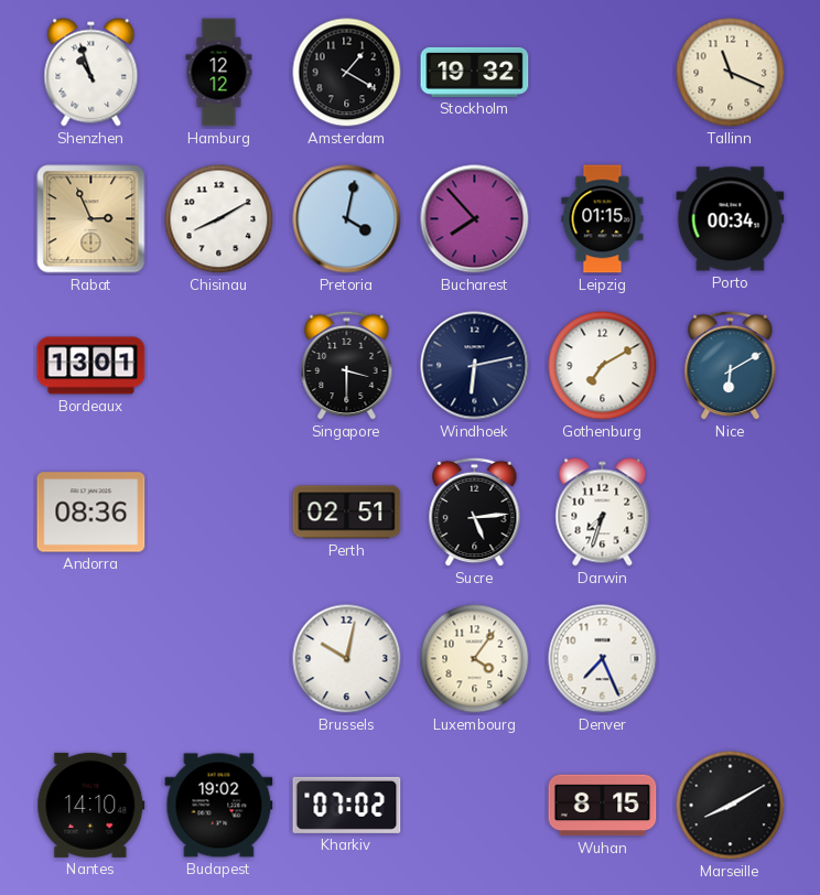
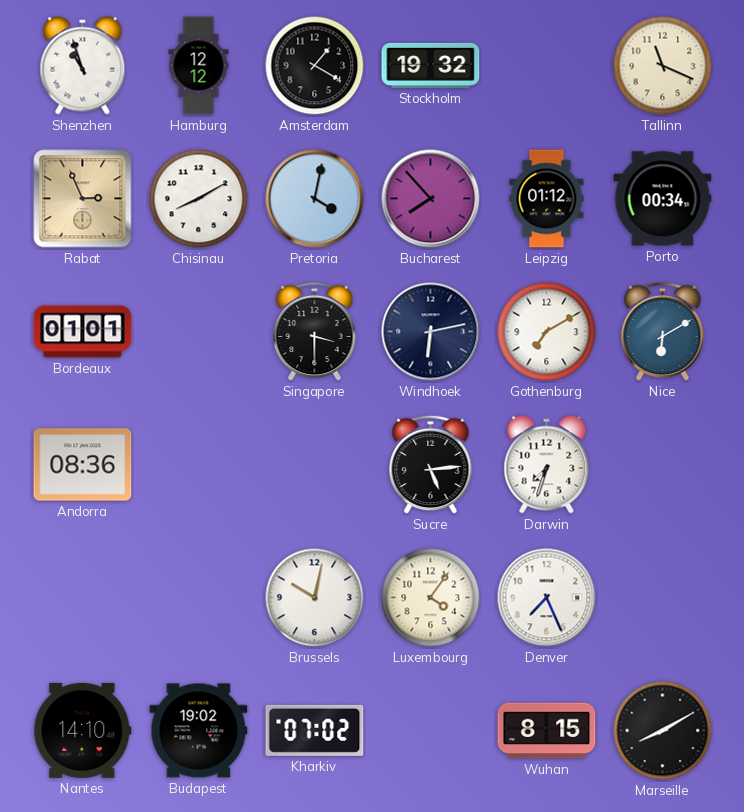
Leipzig: 01:15 -> 01:12
Bordeaux: 13:01 -> 01:01
Perth: 02:51 -> none
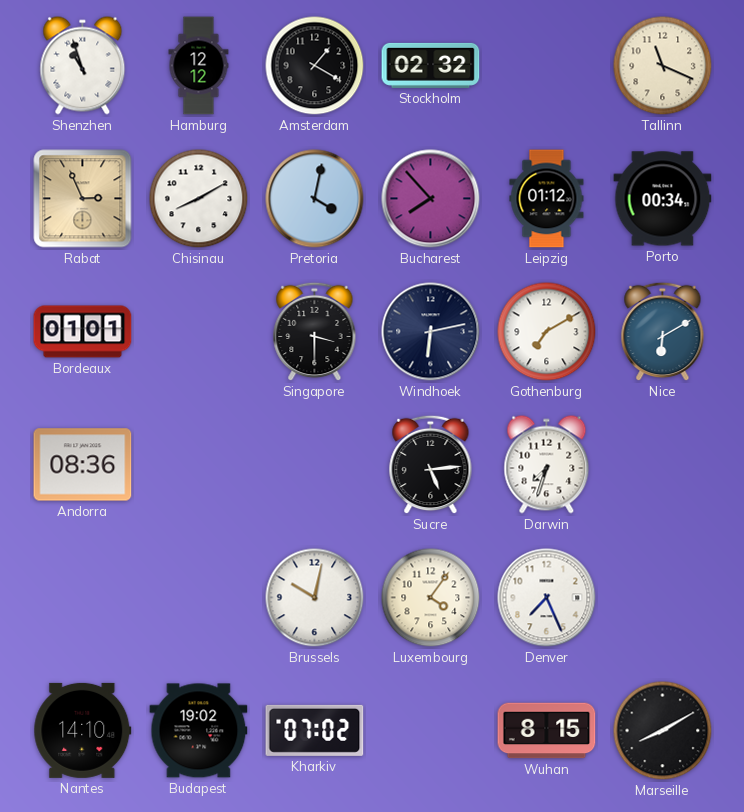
Stockholm: 19:32 -> 02:32
